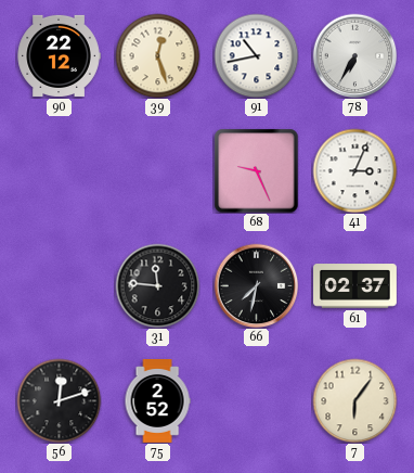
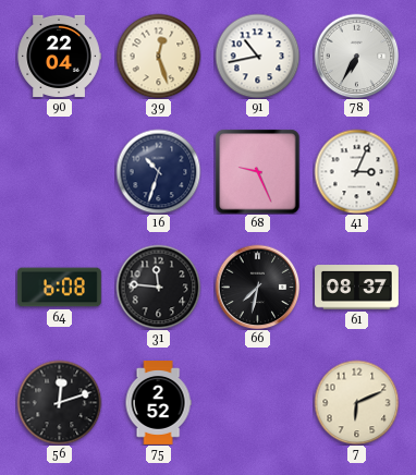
90: 22:12 -> 22:04
16: none -> 10:33
64: none -> 6:08
61: 02:37 -> 08:37
7: 6:06 -> 6:11
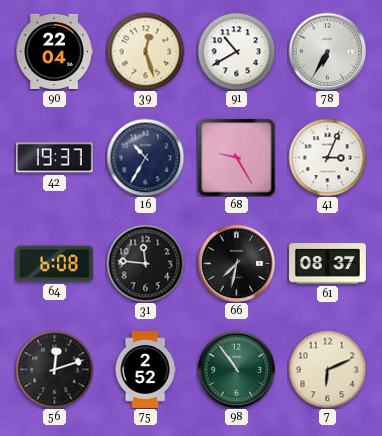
91: 10:43 -> 10:40
42: none -> 19:37
16: 10:33 -> 10:35
68: 9:26 -> 9:25
98: none -> 10:54
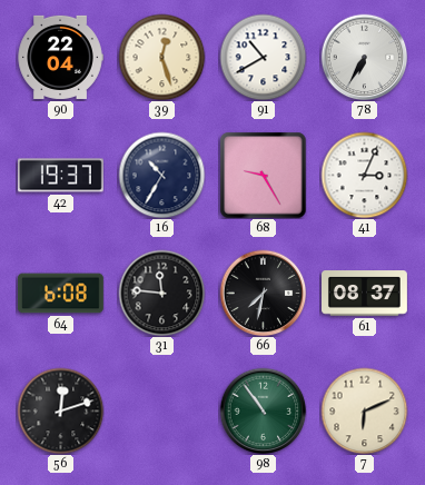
75: 2:52 -> none
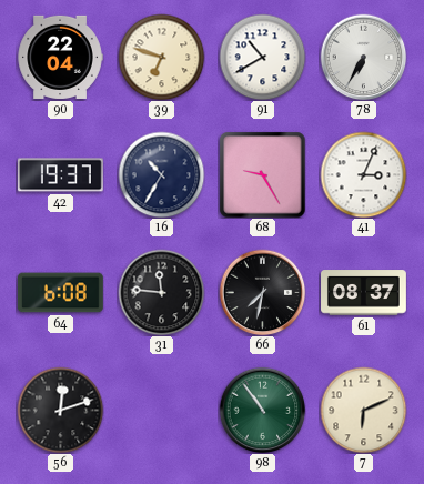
39: 12:27 -> 6:48
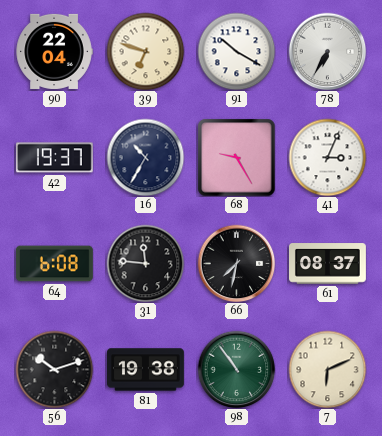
91: 10:40 -> 10:20
56: 12:12 -> 10:12
81: none -> 19:38
